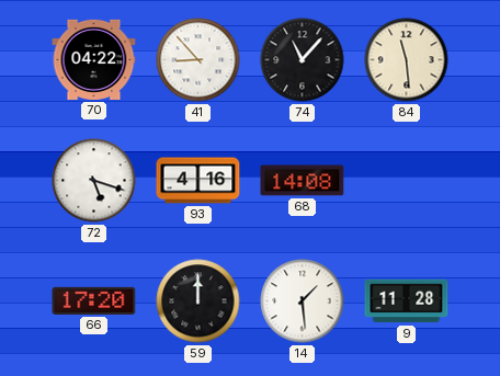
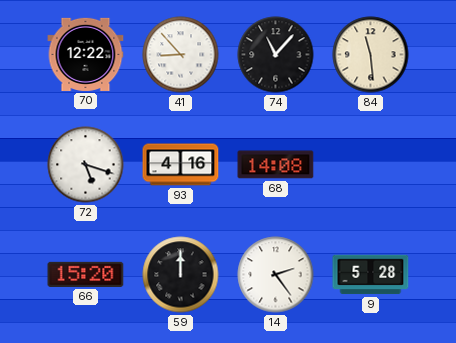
70: 04:22 -> 12:22
66: 17:20 -> 15:20
14: 1:29 -> 2:24
9: 11:28 -> 5:28
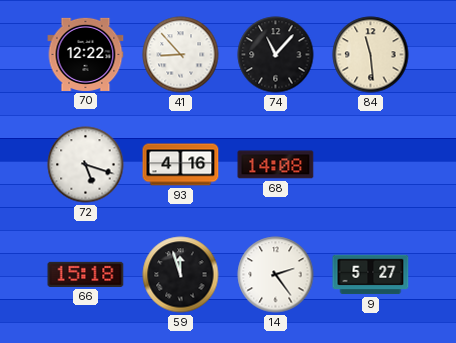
66: 15:20 -> 15:18
59: 12:00 -> 11:57
9: 5:28 -> 5:27
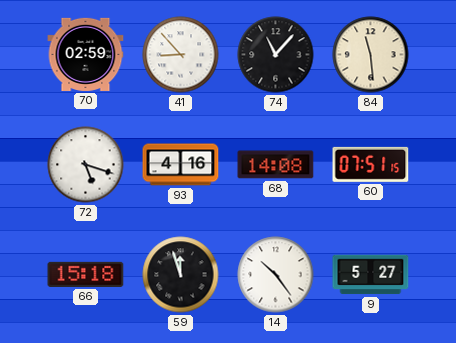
70: 12:22 -> 02:59
60: none -> 07:51
14: 2:24 -> 10:24
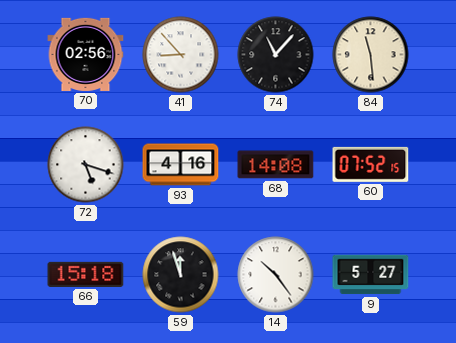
70: 02:59 -> 02:56
60: 07:51 -> 07:52
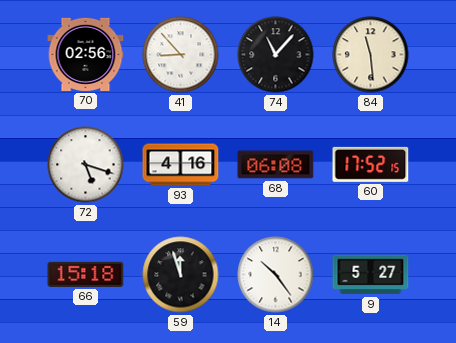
68: 14:08 -> 06:08
60: 07:52 -> 17:52
